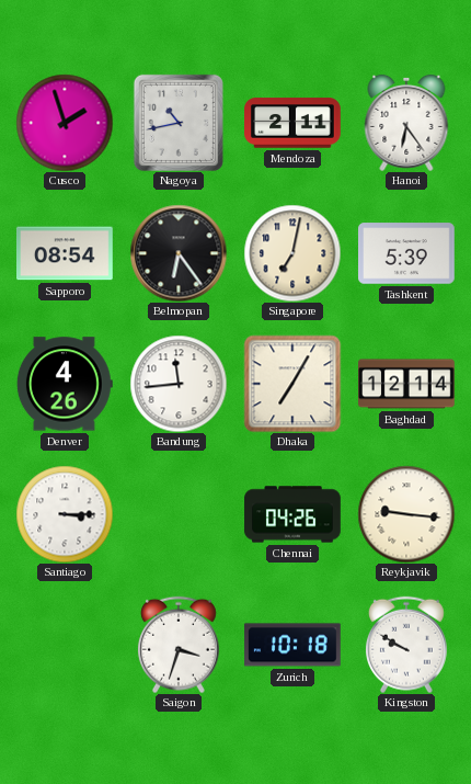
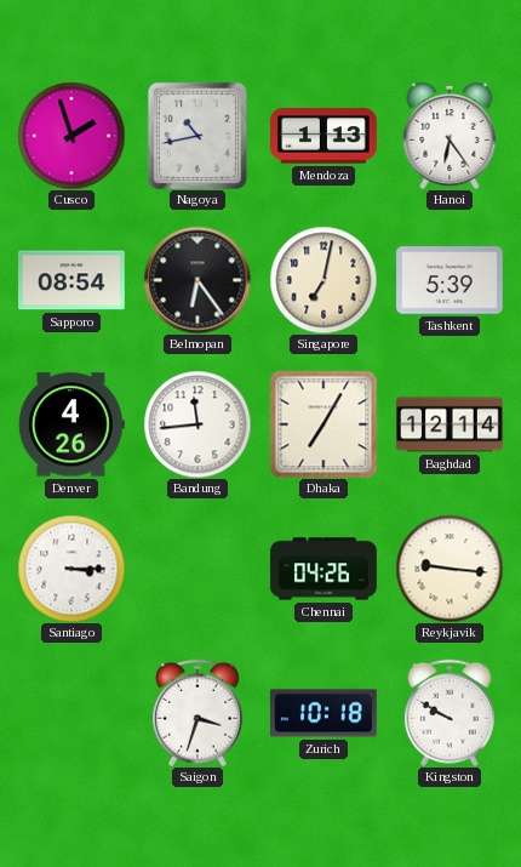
Mendoza: 2:11 -> 1:13
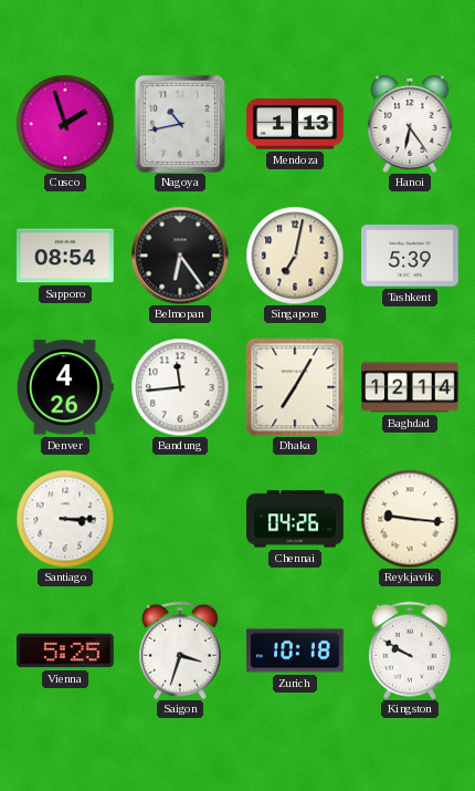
Vienna: none -> 5:25
